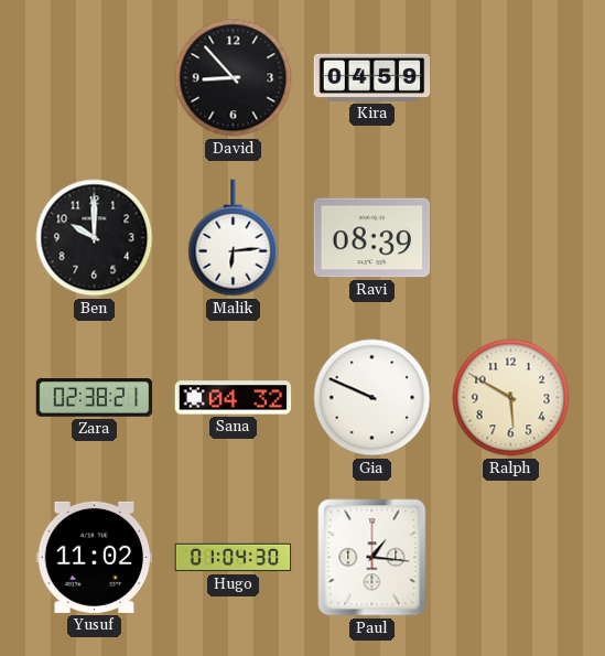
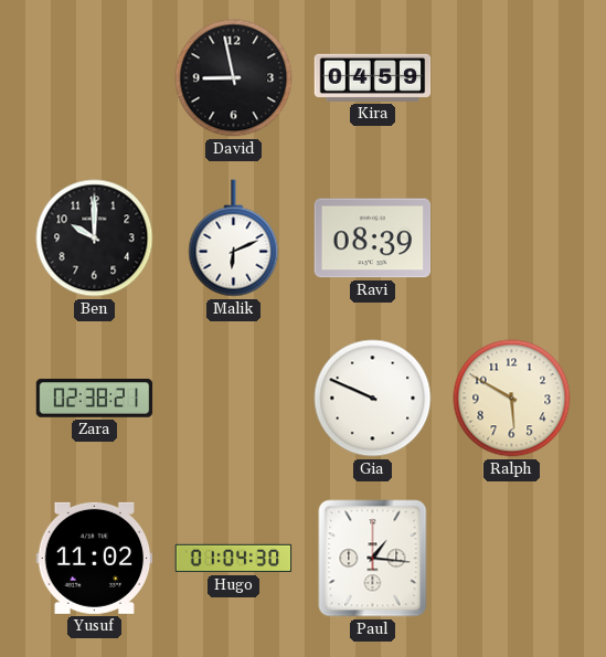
David: 8:53 -> 8:58
Malik: 6:14 -> 6:11
Sana: 04:32 -> none
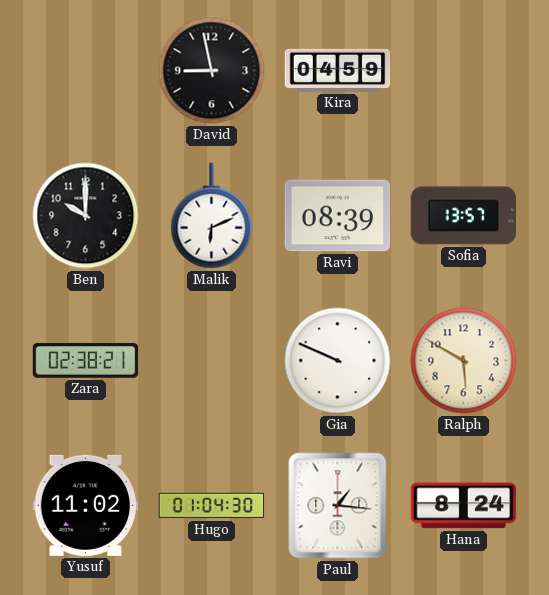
Sofia: none -> 13:57
Hana: none -> 8:24
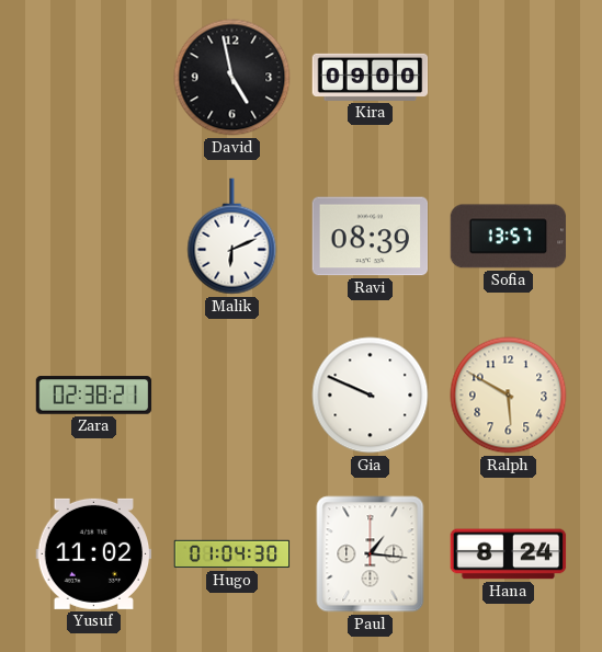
David: 8:58 -> 4:58
Kira: 04:59 -> 09:00
Ben: 10:00 -> none
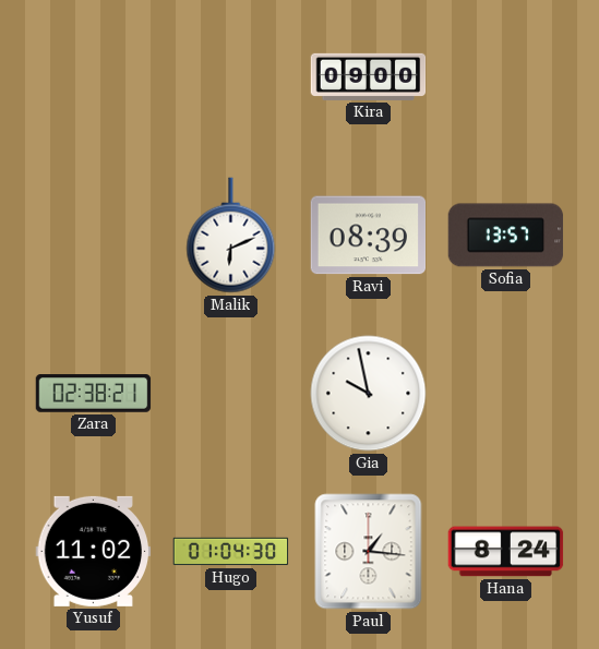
David: 4:58 -> none
Gia: 9:49 -> 9:58
Ralph: 5:50 -> none
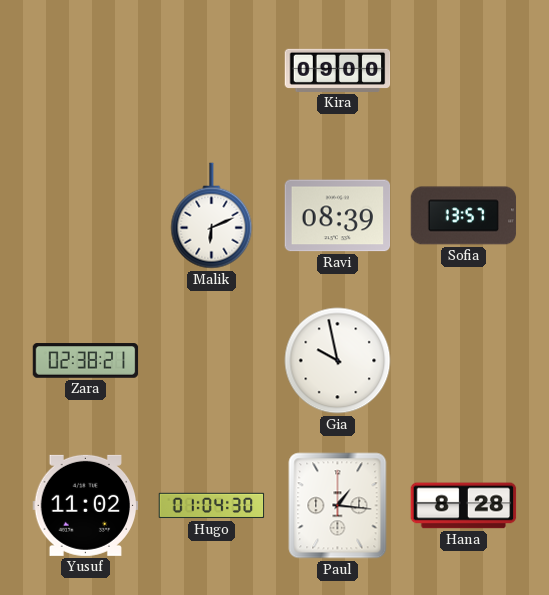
Hana: 8:24 -> 8:28
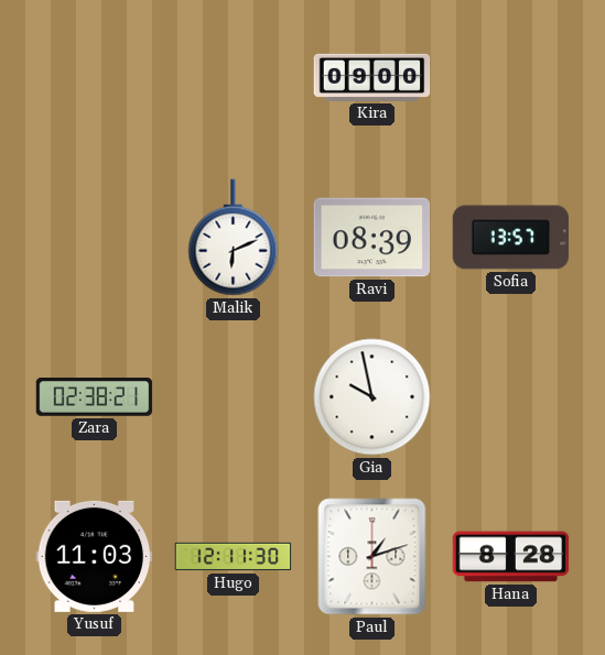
Yusuf: 11:02 -> 11:03
Hugo: 01:04 -> 12:11
Paul: 1:16 -> 1:12
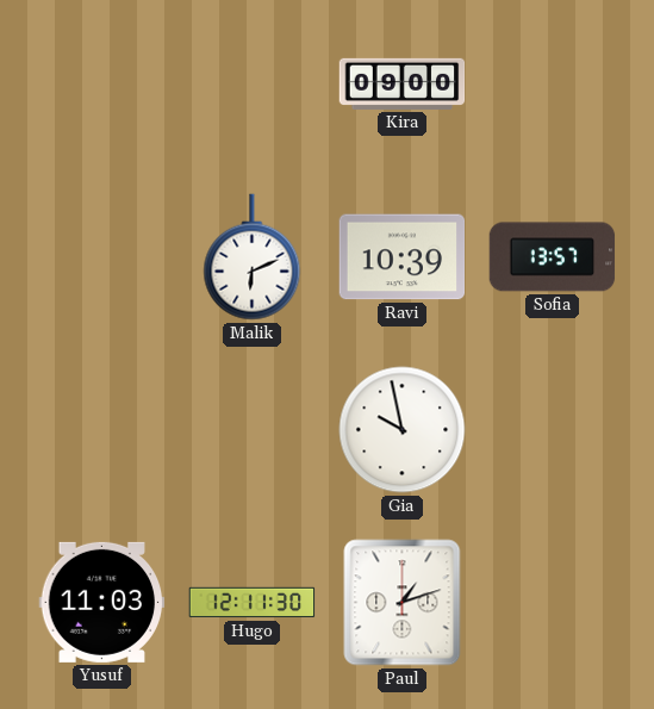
Ravi: 08:39 -> 10:39
Zara: 02:38 -> none
Hana: 8:28 -> none
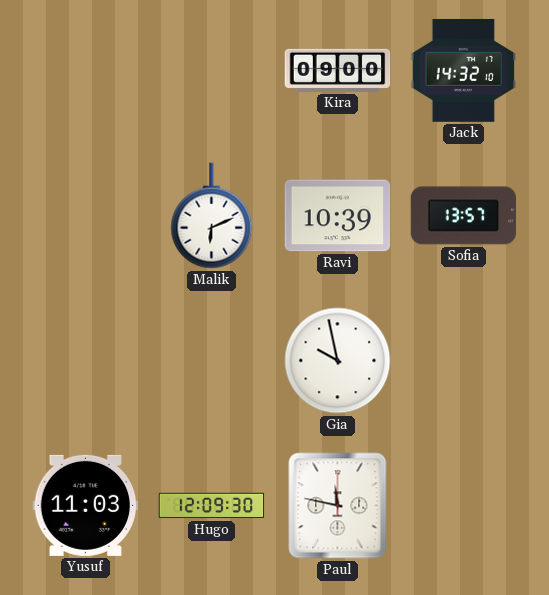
Jack: none -> 14:32
Hugo: 12:11 -> 12:09
Paul: 1:12 -> 11:47
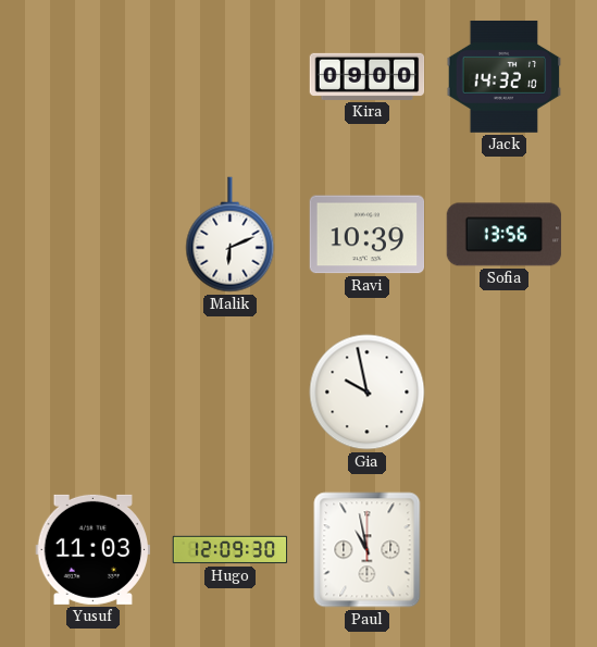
Sofia: 13:57 -> 13:56
Paul: 11:47 -> 10:58
